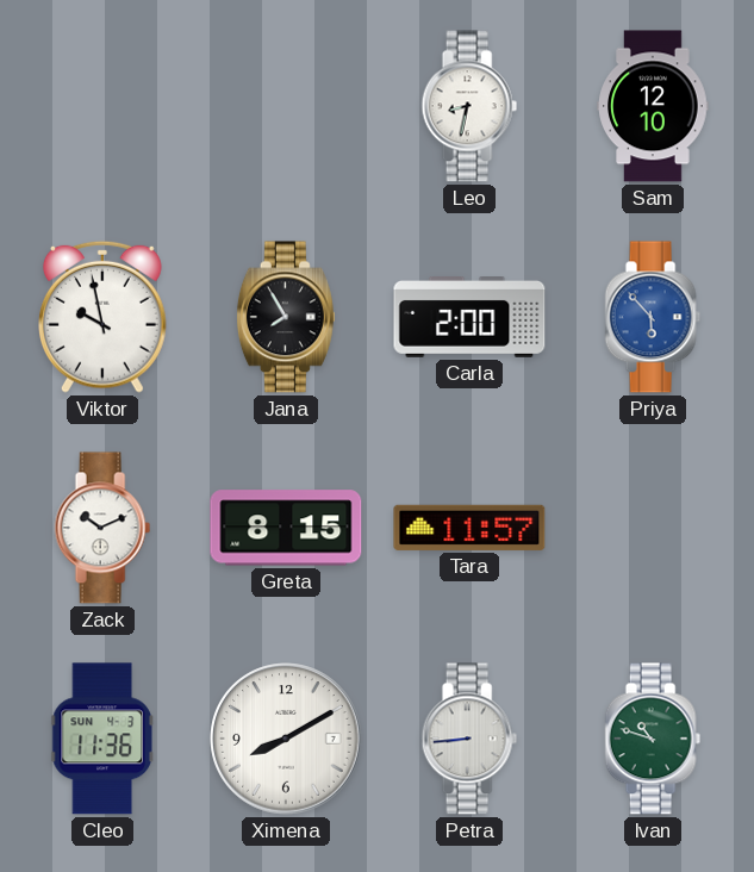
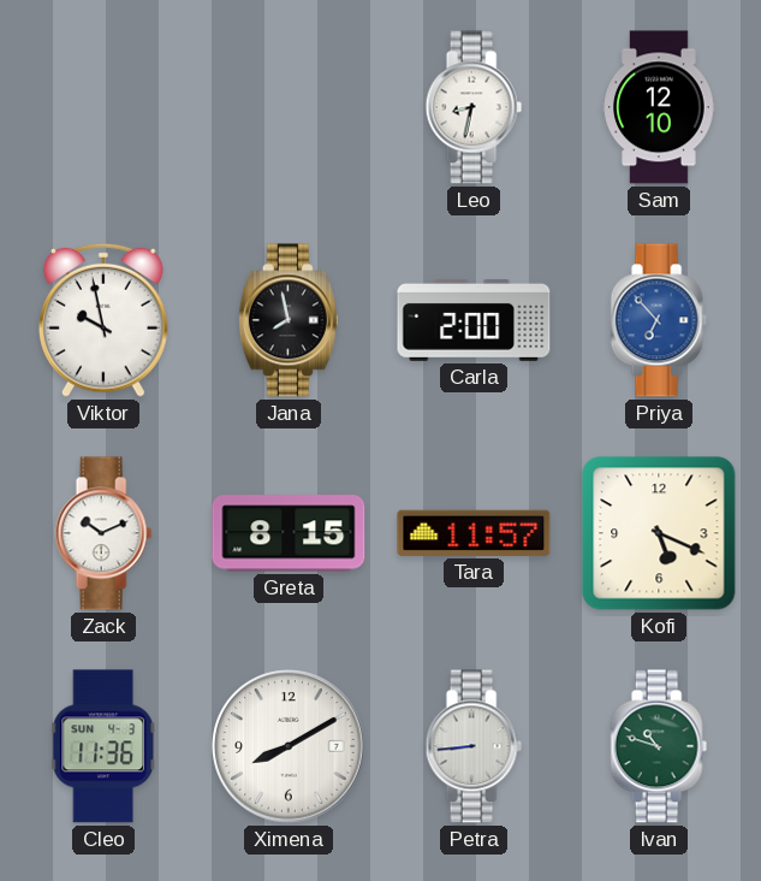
Jana: 7:55 -> 7:58
Priya: 5:53 -> 6:53
Kofi: none -> 5:19
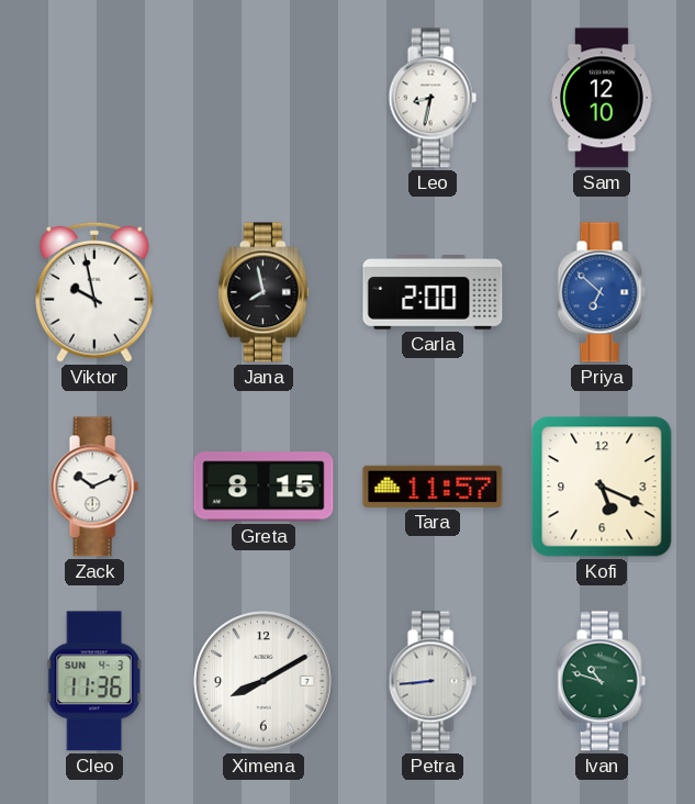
Priya: 6:53 -> 6:52
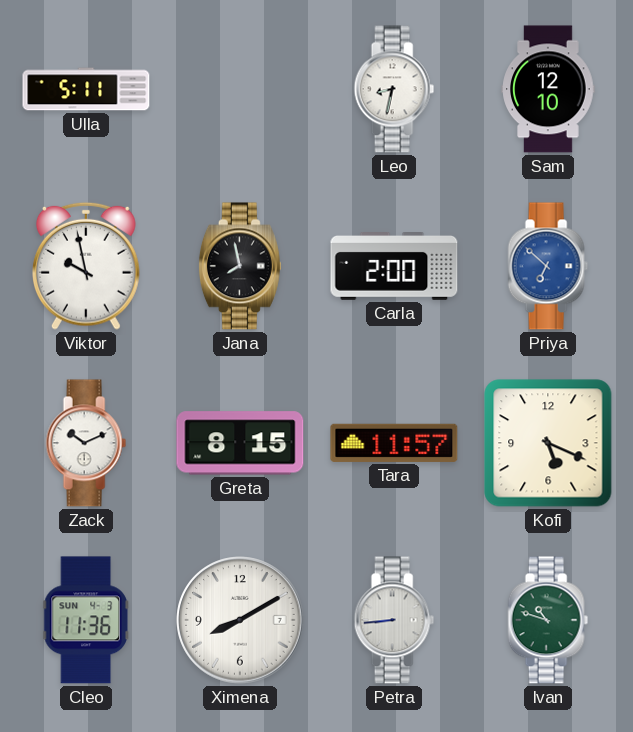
Ulla: none -> 5:11
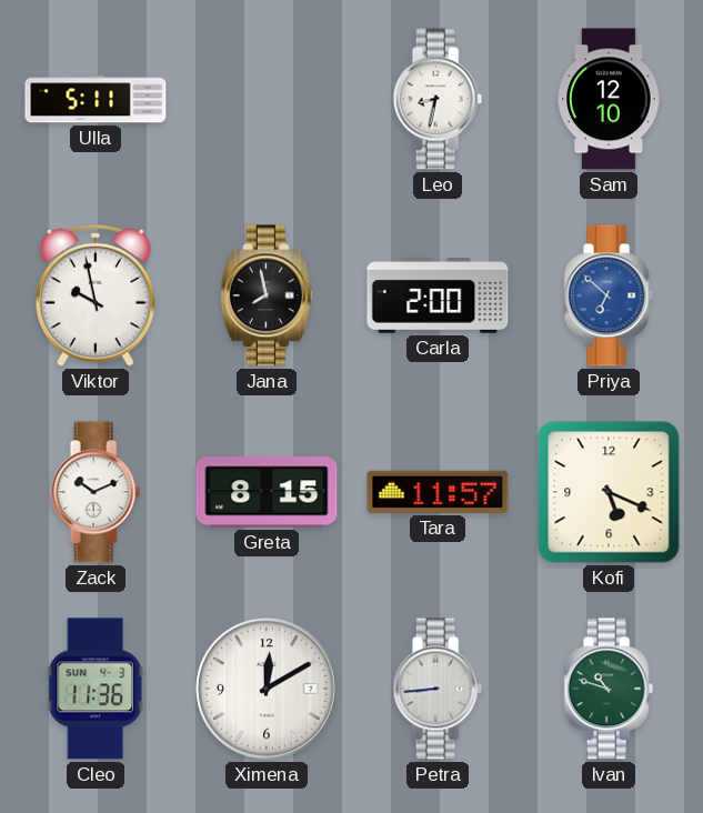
Ximena: 8:10 -> 12:10
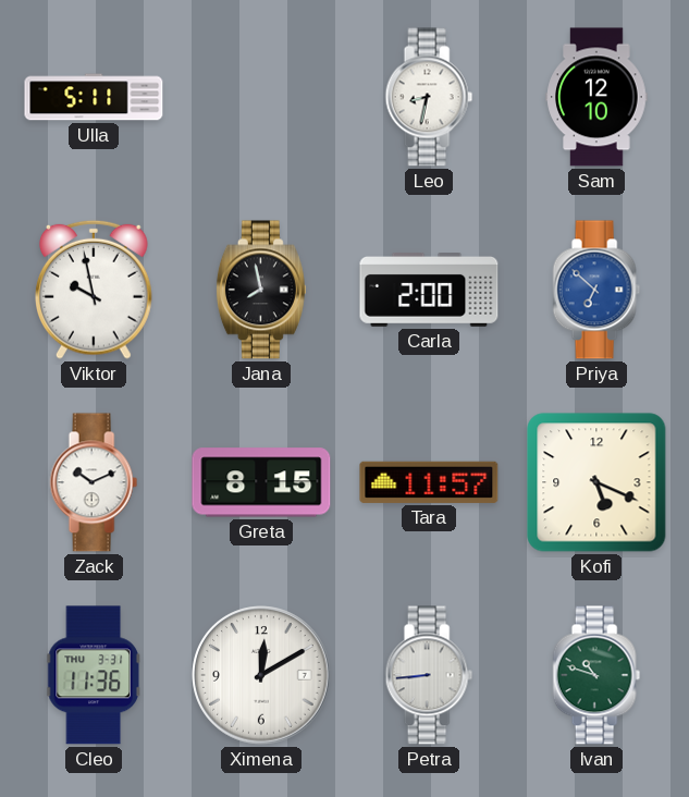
Cleo date: SUN 4-3 -> THU 3-31
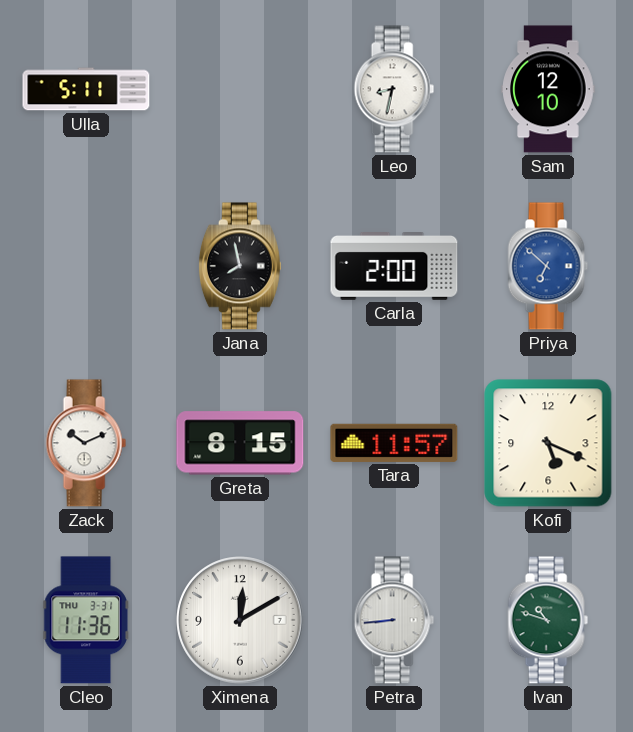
Viktor: 9:58 -> none
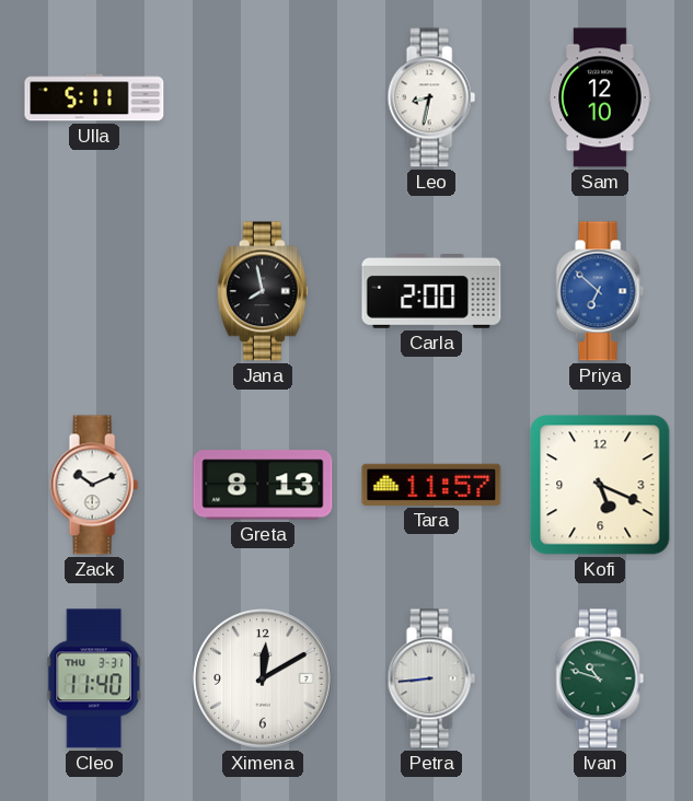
Greta: 8:15 -> 8:13
Cleo: 11:36 -> 11:40
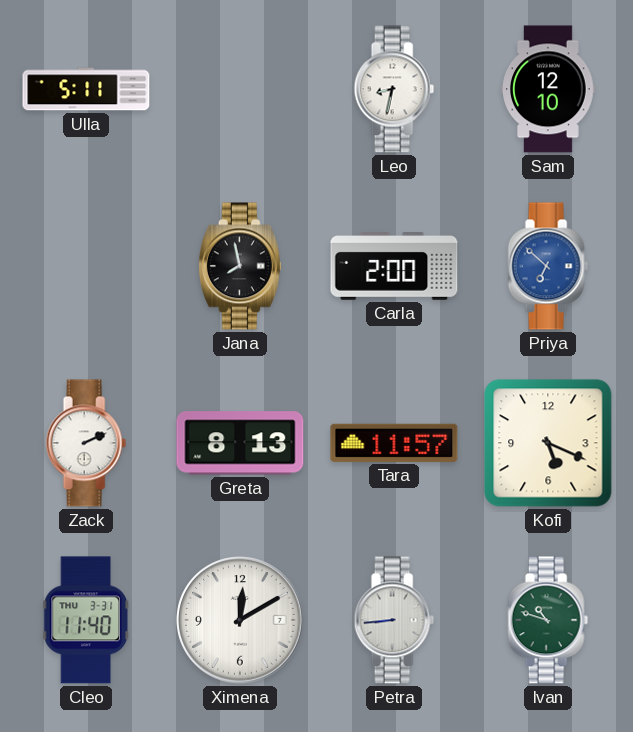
Zack: 10:11 -> 2:11
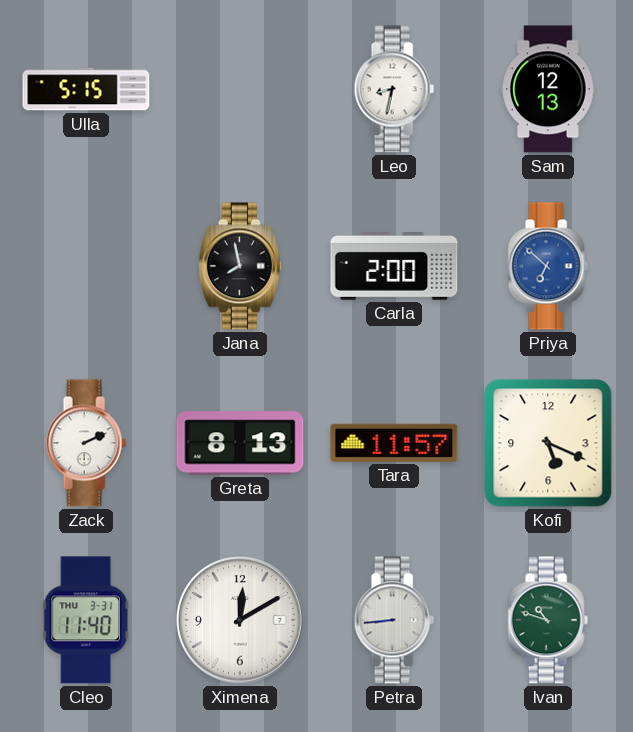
Ulla: 5:11 -> 5:15
Sam: 12:10 -> 12:13
